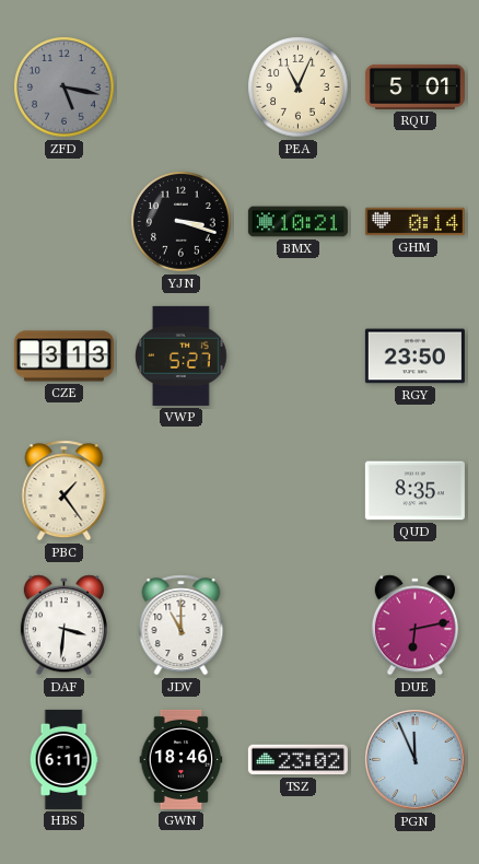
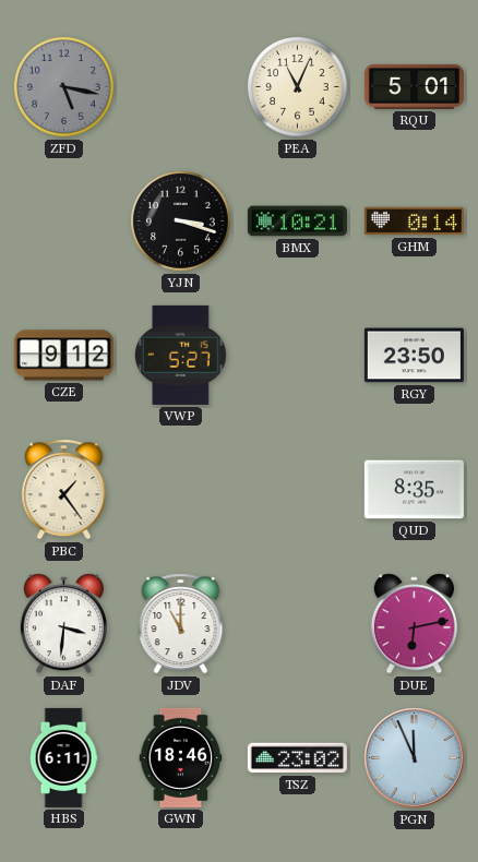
CZE: 3:13 -> 9:12
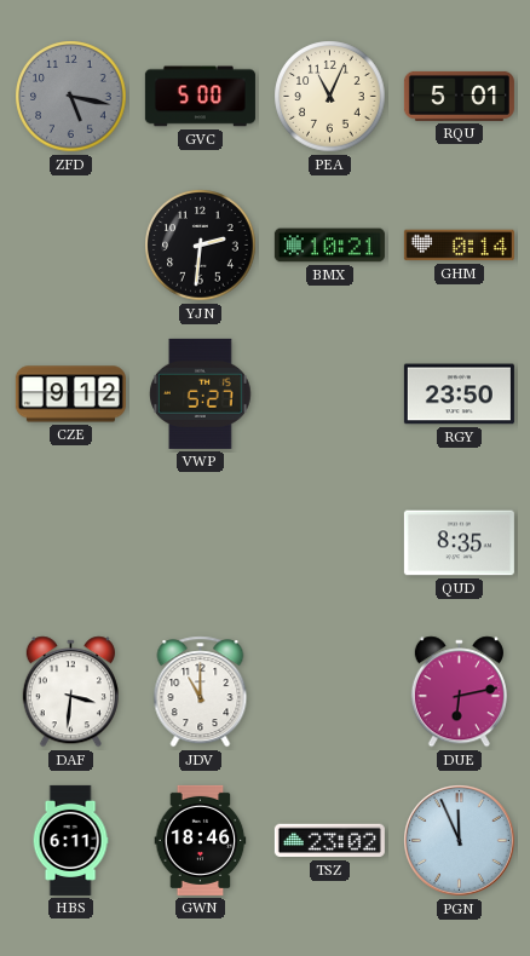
GVC: none -> 5:00
YJN: 3:18 -> 2:31
PBC: 1:24 -> none
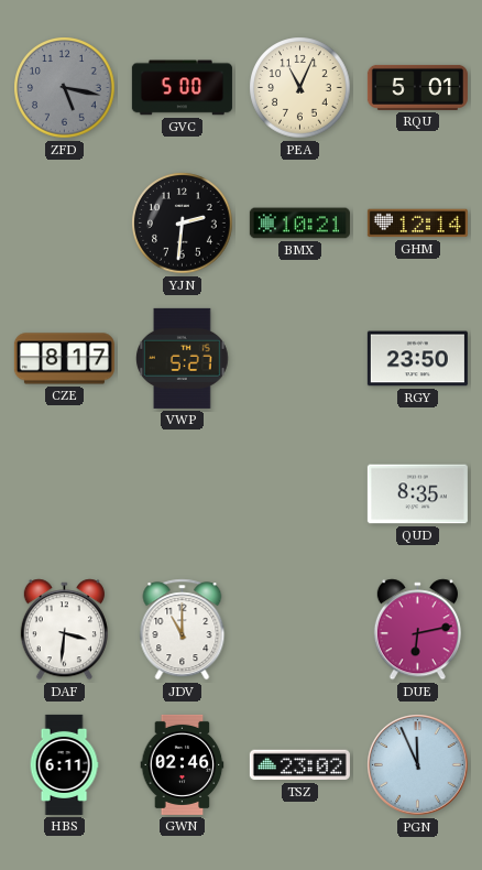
GHM: 0:14 -> 12:14
CZE: 9:12 -> 8:17
GWN: 18:46 -> 02:46
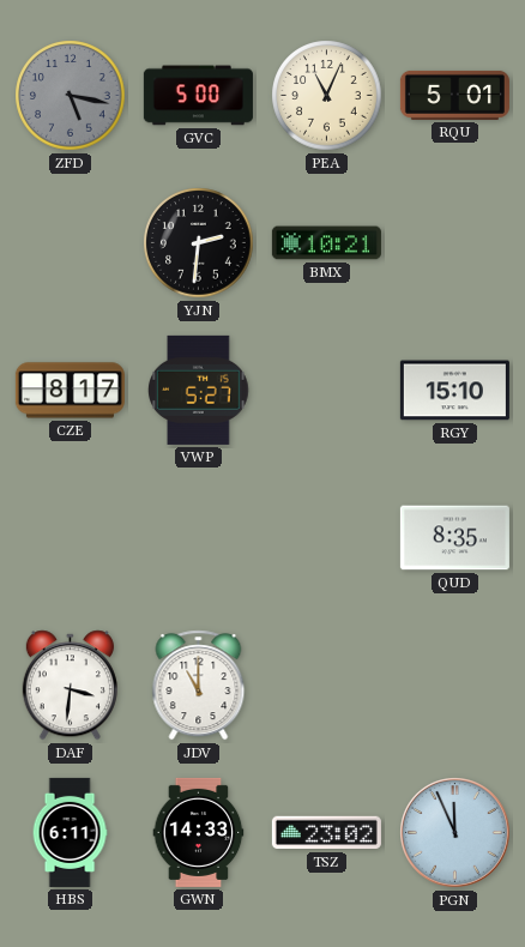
GHM: 12:14 -> none
RGY: 23:50 -> 15:10
DUE: 6:13 -> none
GWN: 02:46 -> 14:33
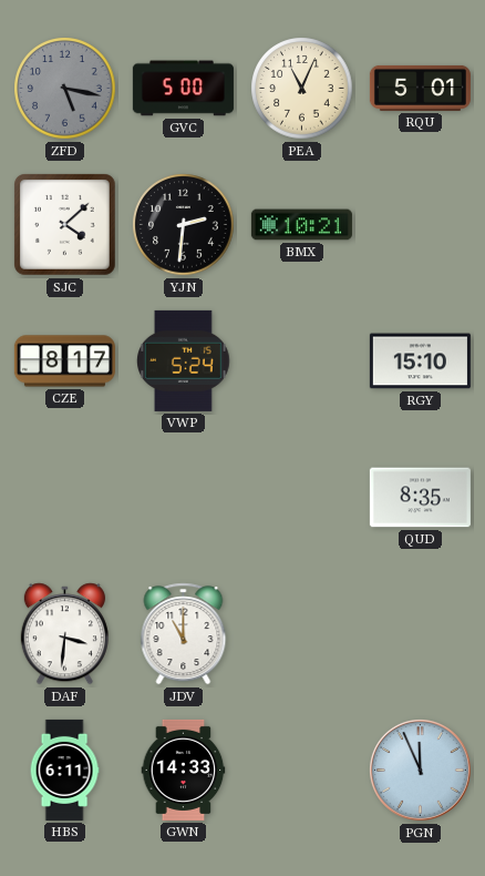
SJC: none -> 4:08
VWP: 5:27 -> 5:24
TSZ: 23:02 -> none
